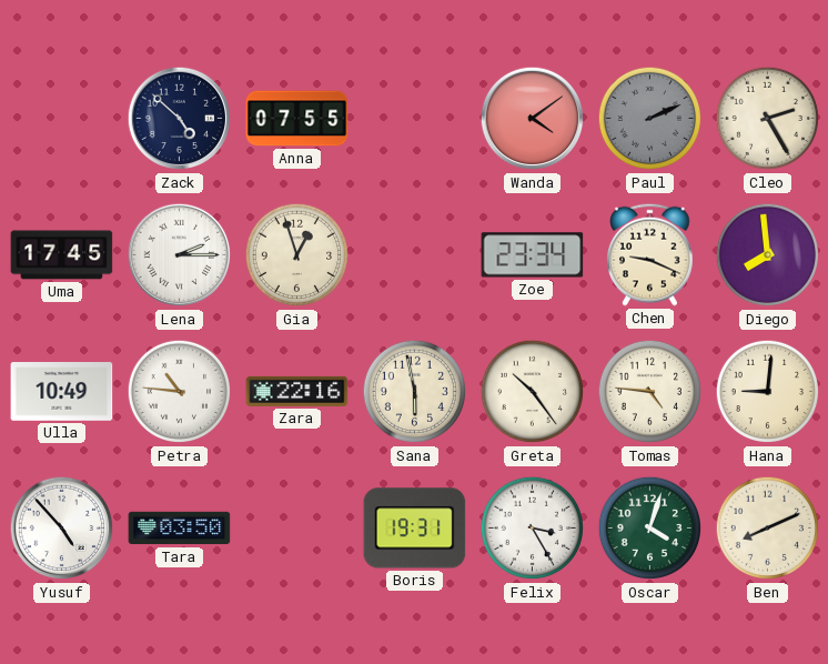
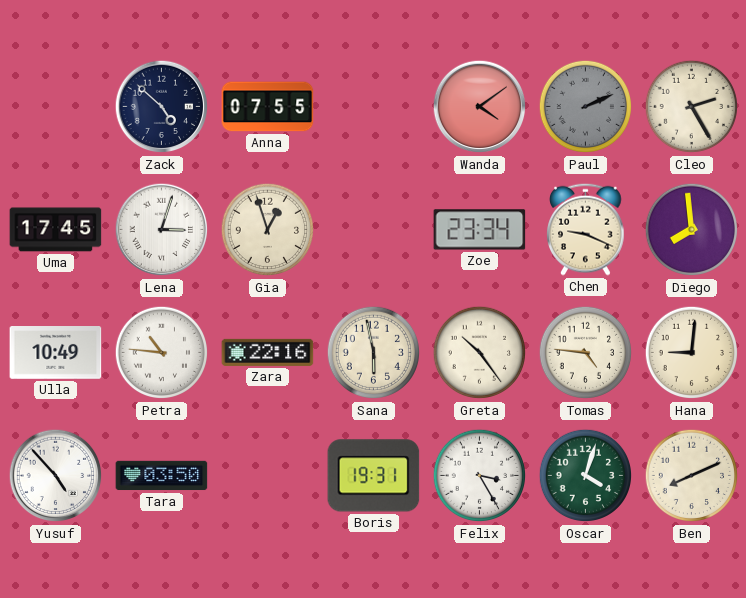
Lena: 2:15 -> 3:03
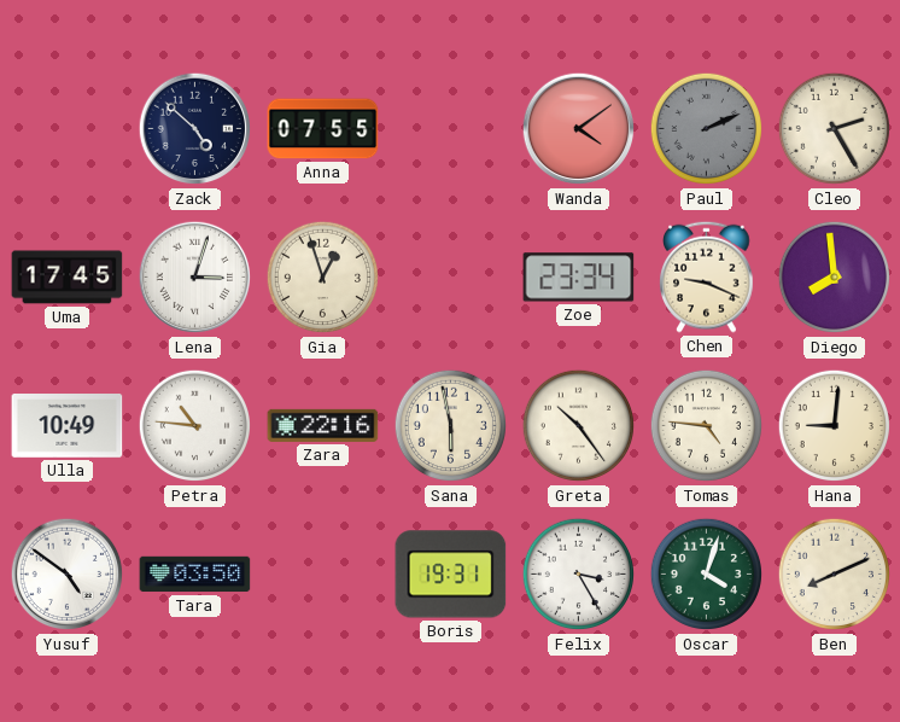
Yusuf: 4:53 -> 4:51
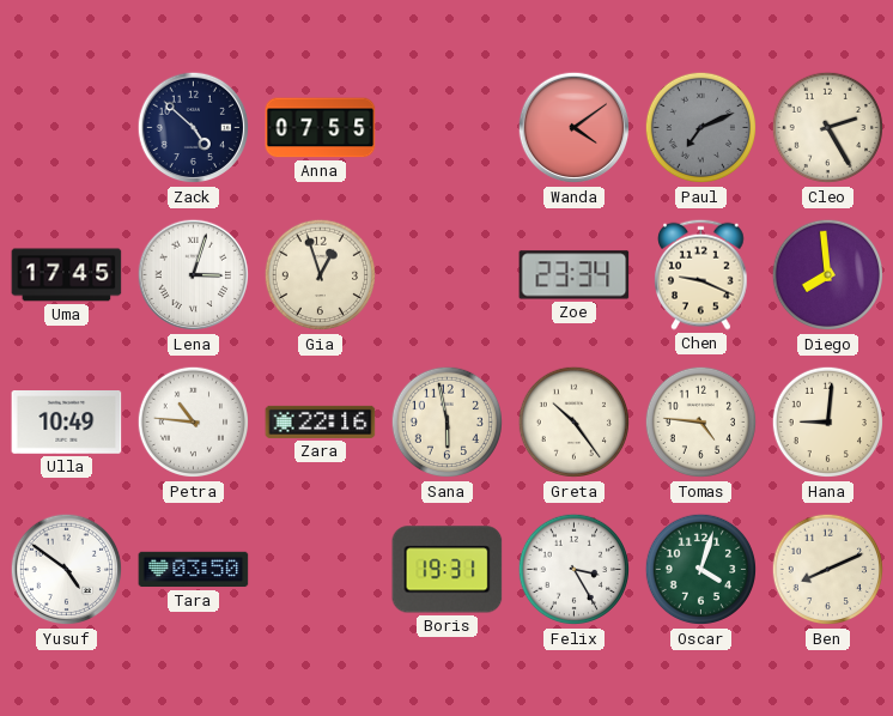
Paul: 2:11 -> 7:11
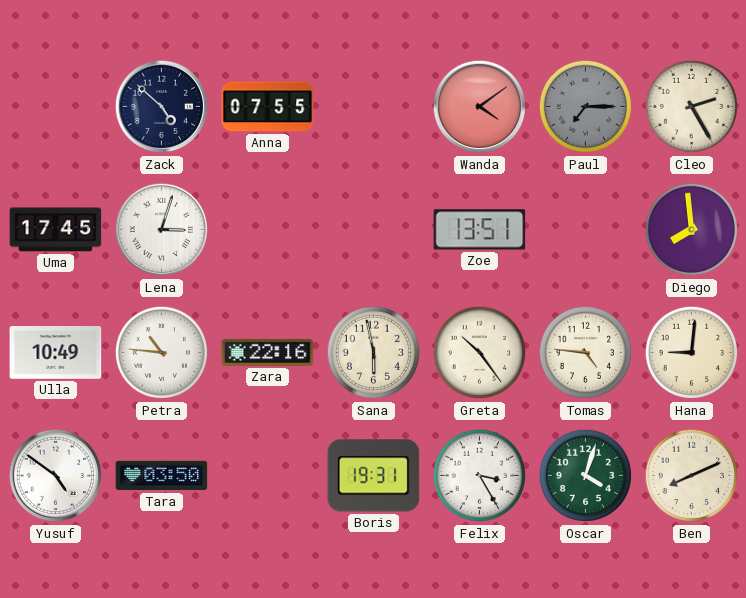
Paul: 7:11 -> 7:15
Gia: 12:57 -> none
Zoe: 23:34 -> 13:51
Chen: 9:19 -> none
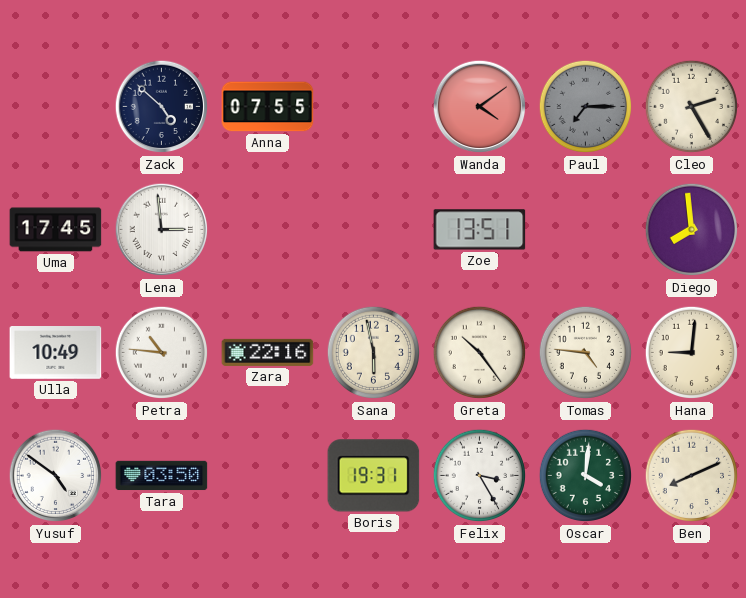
Lena: 3:03 -> 2:59
Oscar: 4:03 -> 4:01
